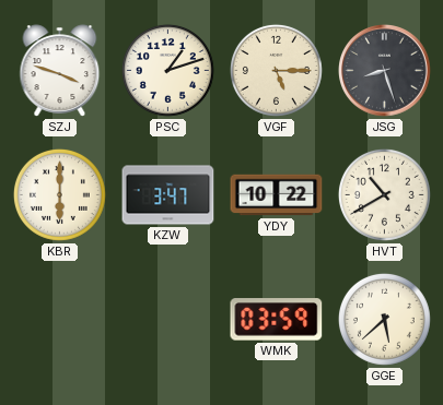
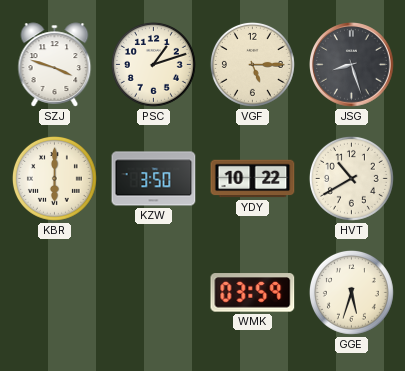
KZW: 3:47 -> 3:50
GGE: 5:38 -> 5:33
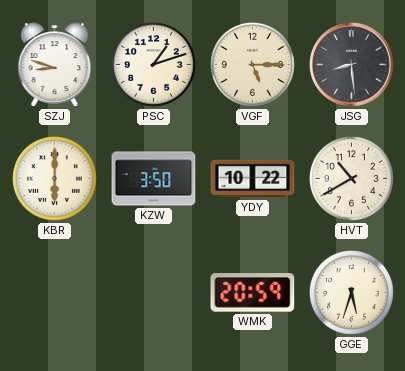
SZJ: 3:48 -> 8:48
JSG: 8:27 -> 8:29
WMK: 03:59 -> 20:59
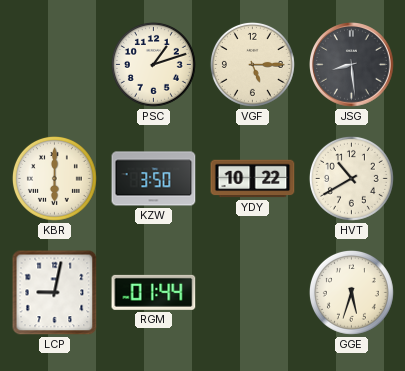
SZJ: 8:48 -> none
LCP: none -> 9:02
RGM: none -> 01:44
WMK: 20:59 -> none
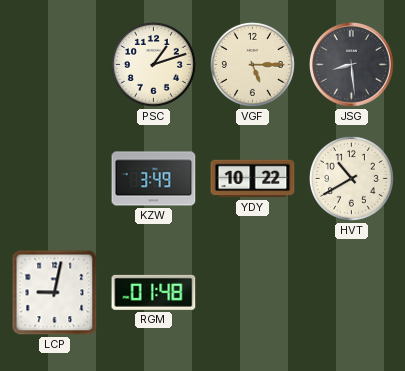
KBR: 6:00 -> none
KZW: 3:50 -> 3:49
RGM: 01:44 -> 01:48
GGE: 5:33 -> none
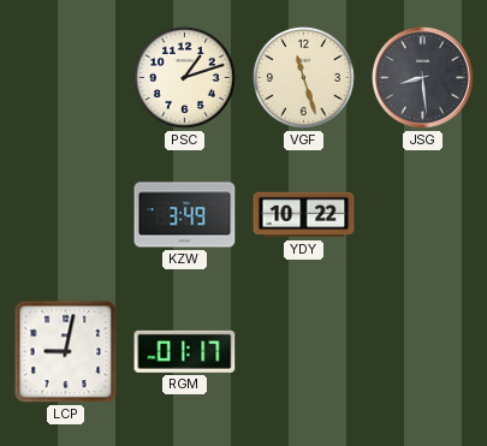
VGF: 5:15 -> 11:27
HVT: 10:40 -> none
RGM: 01:48 -> 01:17
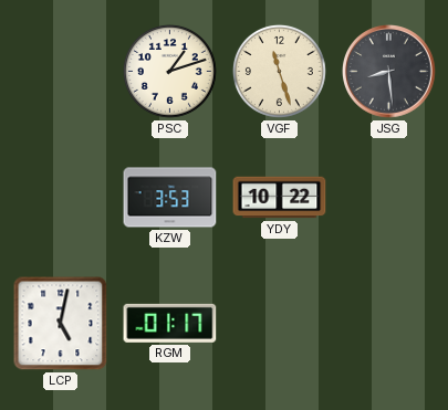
KZW: 3:49 -> 3:53
LCP: 9:02 -> 5:02
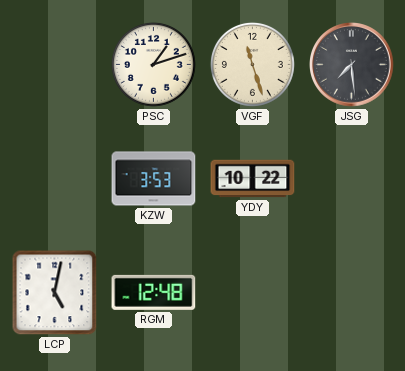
JSG: 8:29 -> 7:29
RGM: 01:17 -> 12:48
